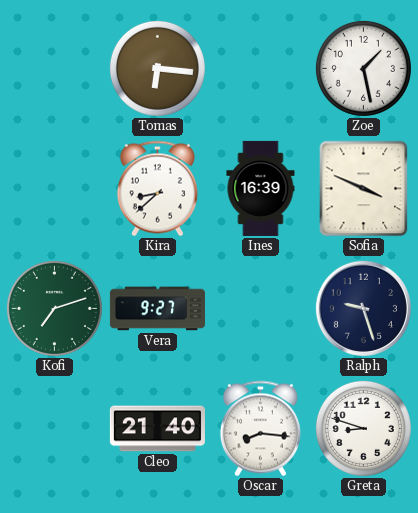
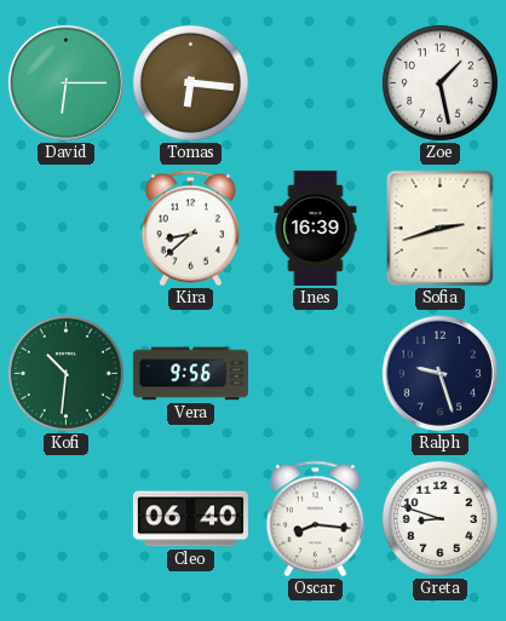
David: none -> 6:15
Sofia: 3:49 -> 2:42
Kofi: 7:12 -> 10:31
Vera: 9:27 -> 9:56
Cleo: 21:40 -> 06:40
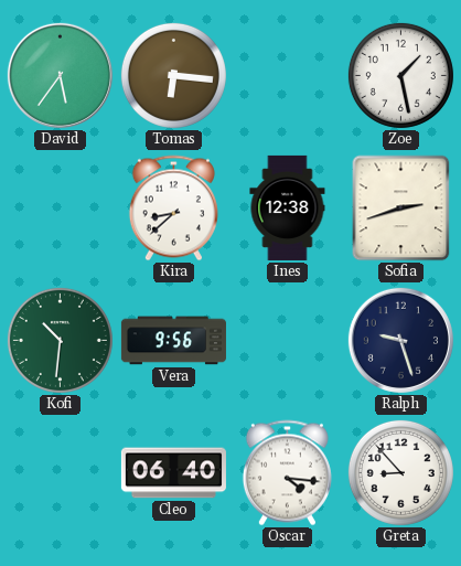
David: 6:15 -> 5:36
Ines: 16:39 -> 12:38
Oscar: 8:16 -> 4:16
Greta: 8:48 -> 8:53
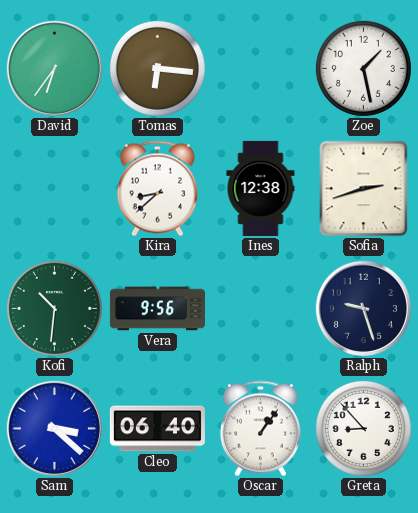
David: 5:36 -> 6:36
Sam: none -> 3:22
Oscar: 4:16 -> 1:06
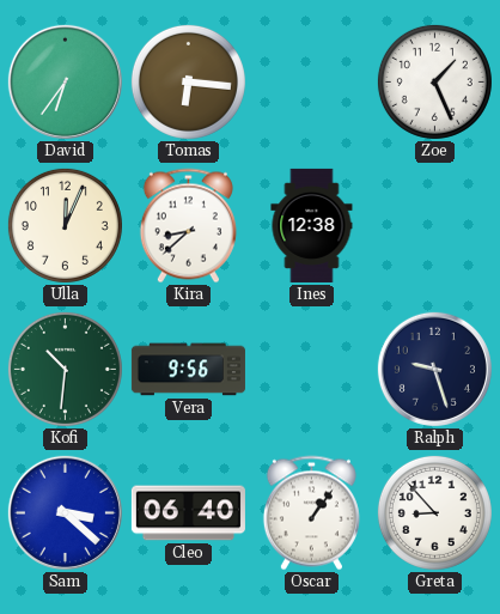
Zoe: 1:28 -> 1:26
Ulla: none -> 12:04
Sofia: 2:42 -> none
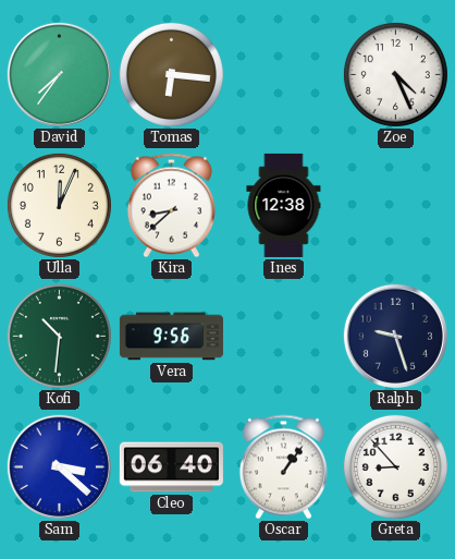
David: 6:36 -> 7:36
Zoe: 1:26 -> 4:26
